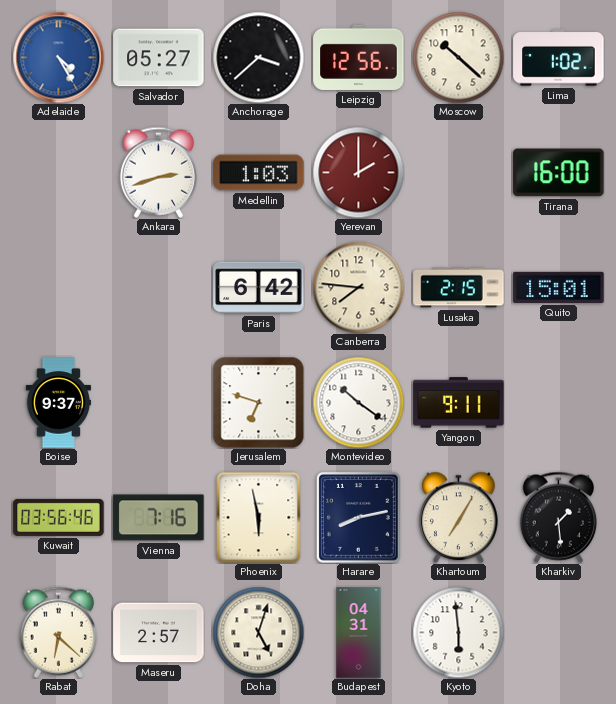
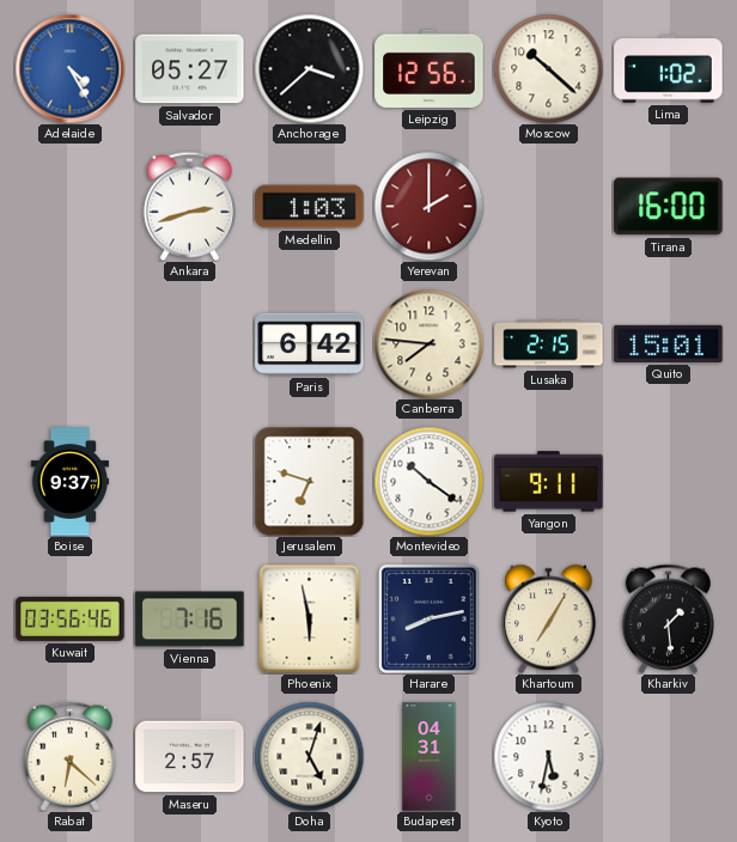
Kyoto: 5:59 -> 5:32
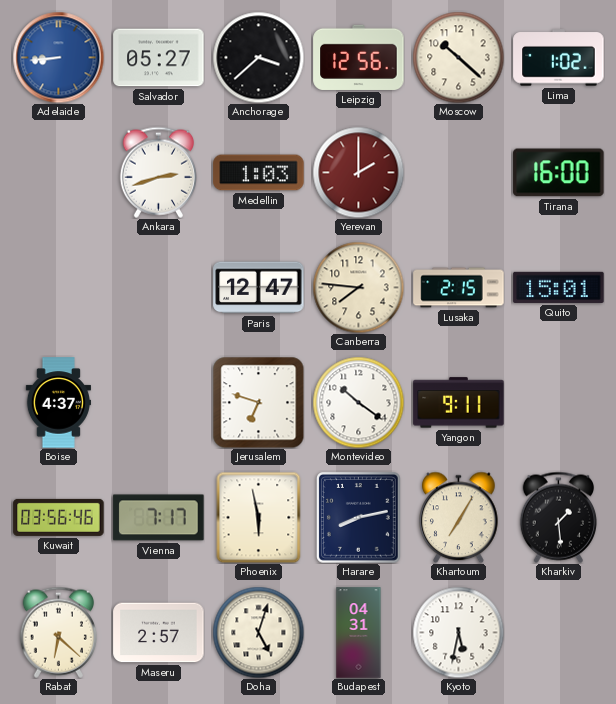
Adelaide: 4:25 -> 8:44
Paris: 6:42 -> 12:47
Boise: 9:37 -> 4:37
Vienna: 7:16 -> 7:17
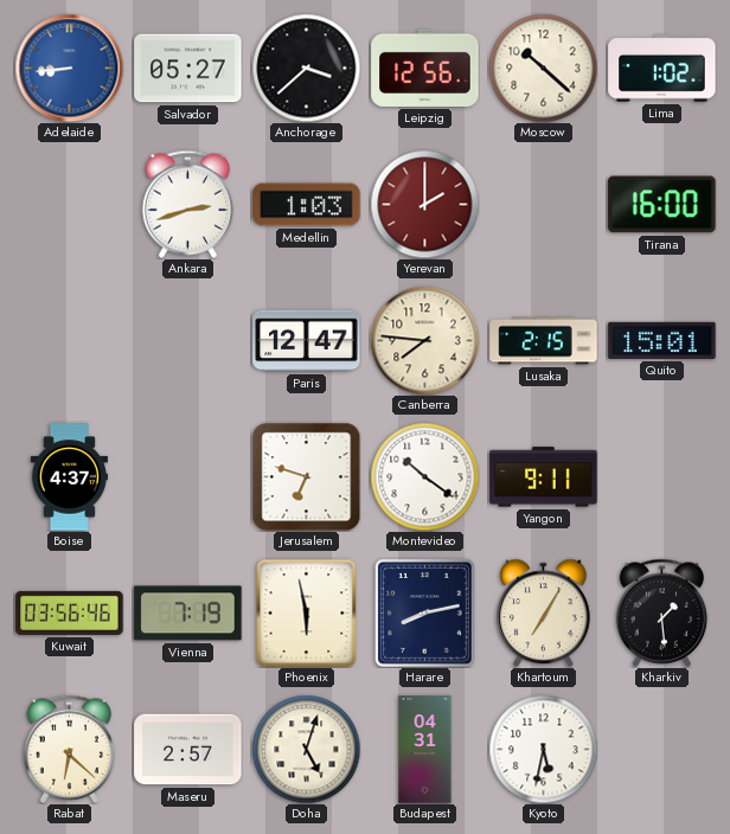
Vienna: 7:17 -> 7:19
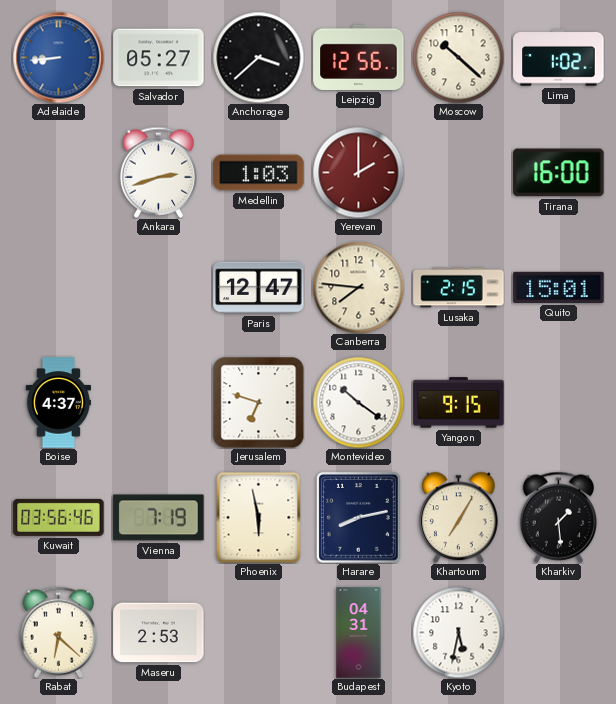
Yangon: 9:11 -> 9:15
Maseru: 2:57 -> 2:53
Doha: 5:03 -> none
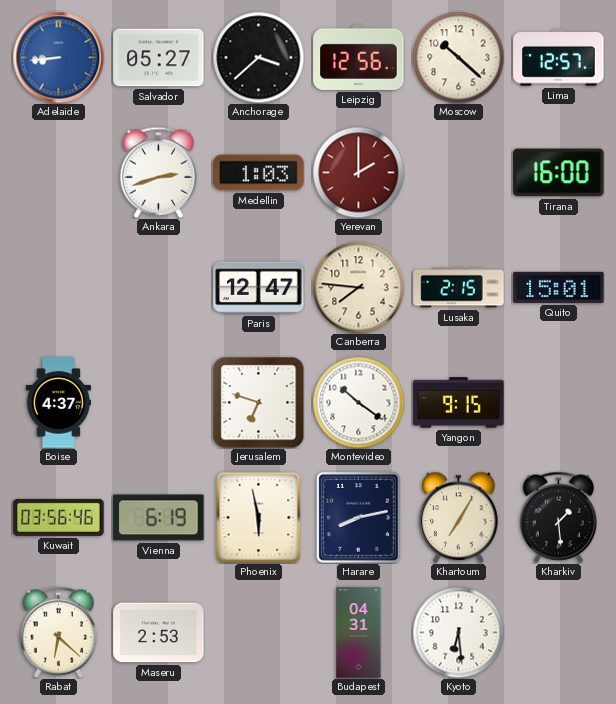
Lima: 1:02 -> 12:57
Vienna: 7:19 -> 6:19
Kyoto: 5:32 -> 6:29
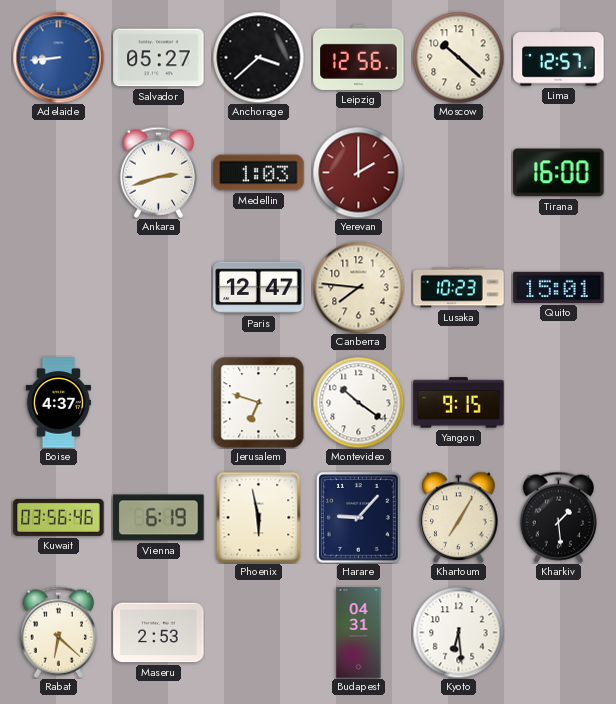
Lusaka: 2:15 -> 10:23
Harare: 8:13 -> 9:07
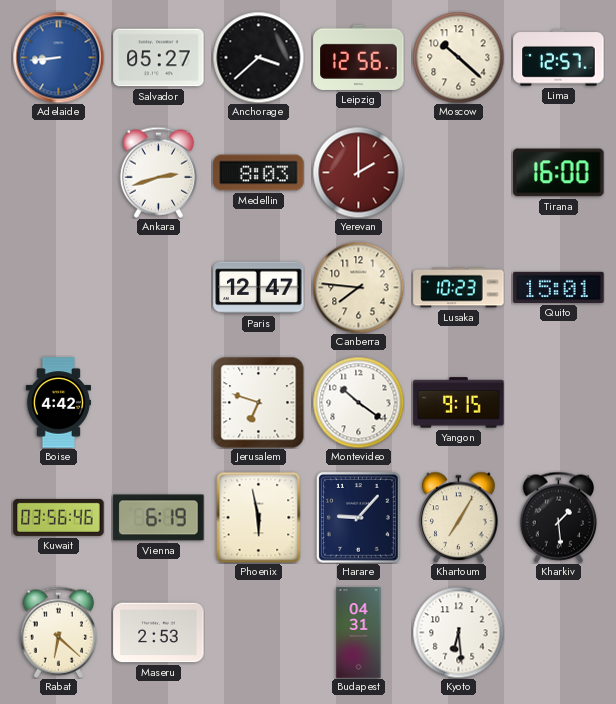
Medellin: 1:03 -> 8:03
Boise: 4:37 -> 4:42
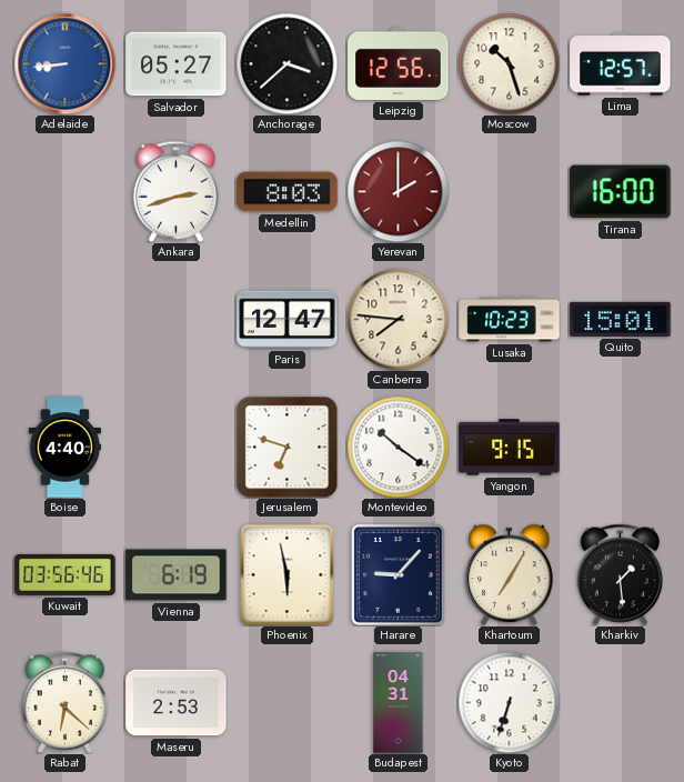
Moscow: 10:22 -> 10:27
Boise: 4:42 -> 4:40
Kyoto: 6:29 -> 6:33
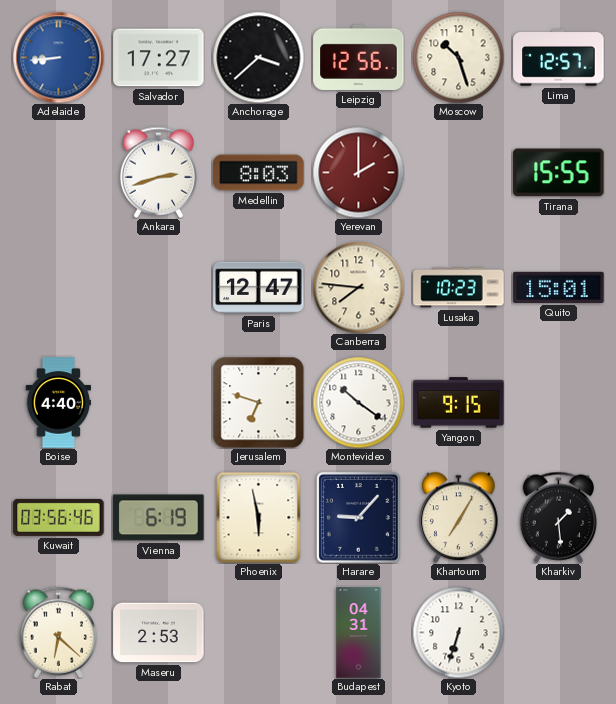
Salvador: 05:27 -> 17:27
Tirana: 16:00 -> 15:55
